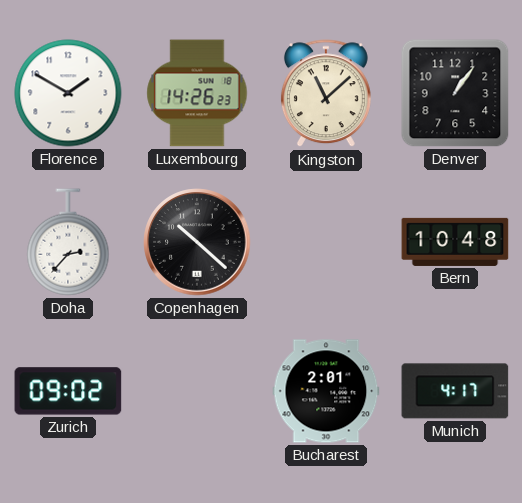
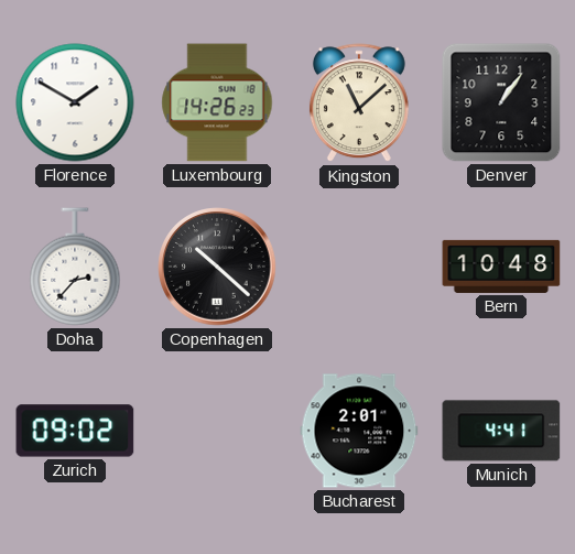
Munich: 4:17 -> 4:41
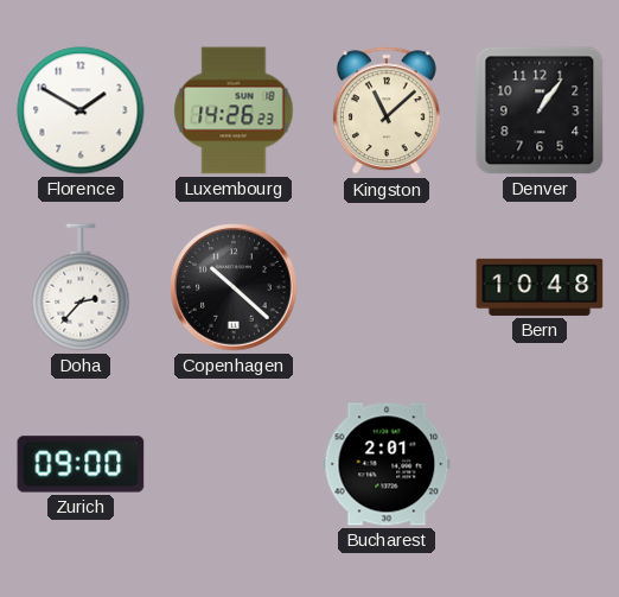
Zurich: 09:02 -> 09:00
Munich: 4:41 -> none
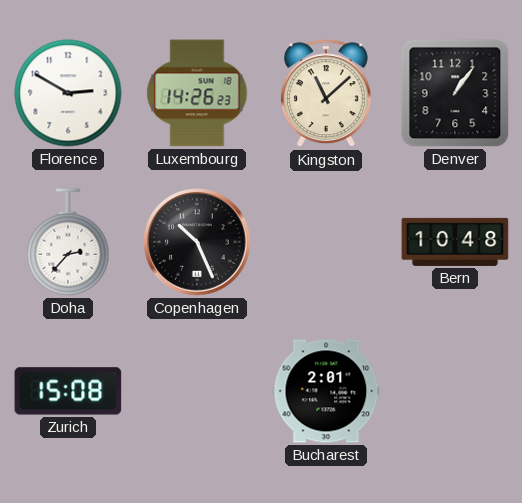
Florence: 1:50 -> 2:50
Copenhagen: 10:22 -> 10:26
Zurich: 09:00 -> 15:08
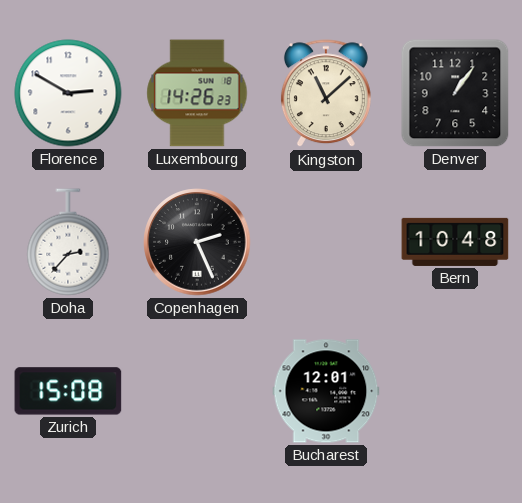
Copenhagen: 10:26 -> 2:26
Bucharest: 2:01 -> 12:01
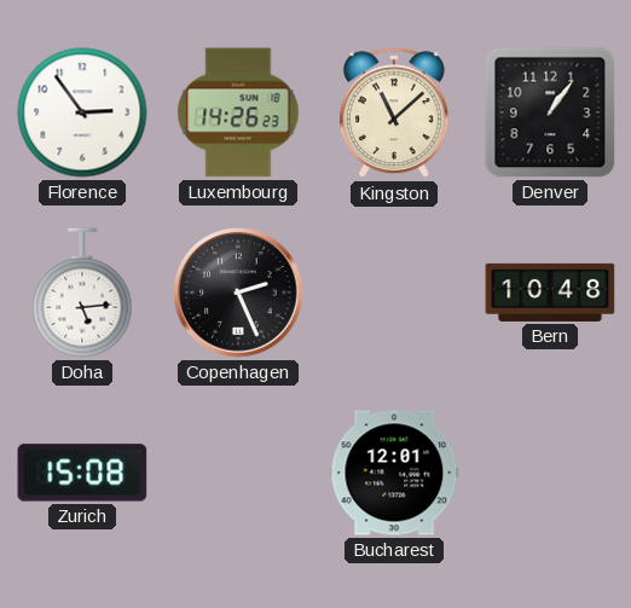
Florence: 2:50 -> 2:54
Doha: 2:37 -> 5:14
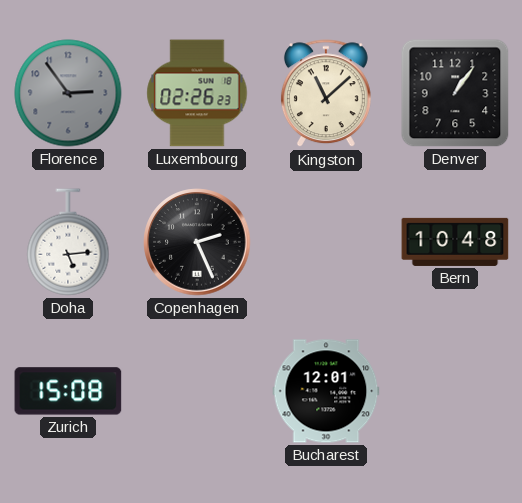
Florence dial: white -> grey
Luxembourg: 14:26 -> 02:26
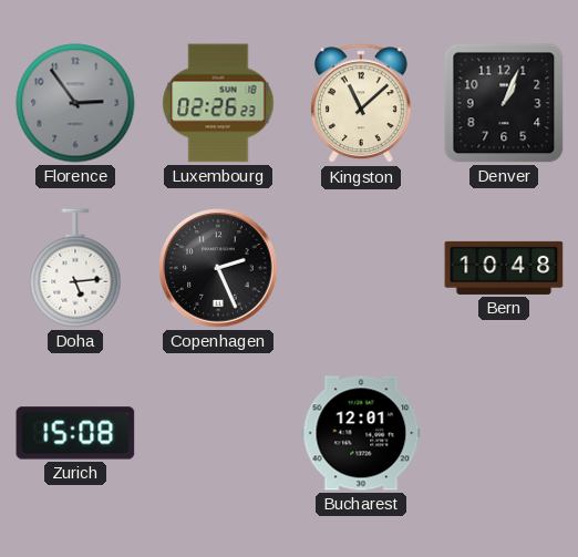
Denver: 1:06 -> 1:04
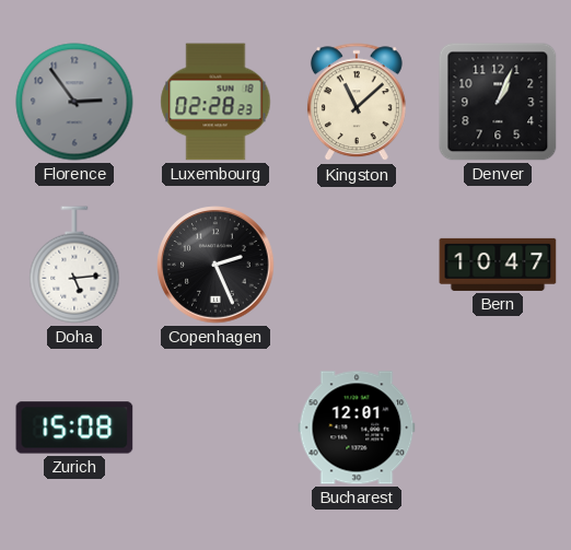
Luxembourg: 02:26 -> 02:28
Bern: 10:48 -> 10:47
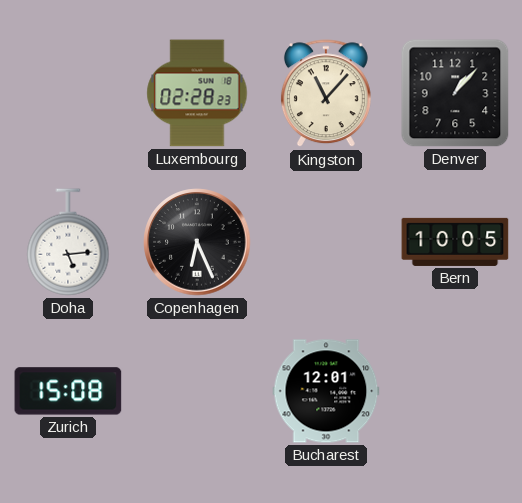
Florence: 2:54 -> none
Kingston: 11:08 -> 11:07
Denver: 1:04 -> 1:07
Copenhagen: 2:26 -> 6:26
Bern: 10:47 -> 10:05
